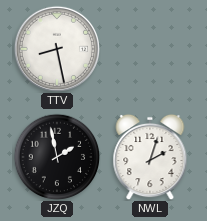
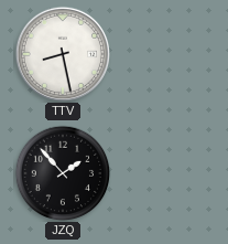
JZQ: 1:58 -> 1:53
NWL: 2:03 -> none
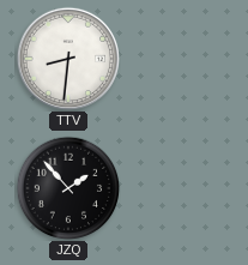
TTV: 8:28 -> 8:31
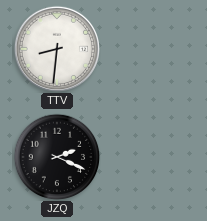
JZQ: 1:53 -> 2:19
